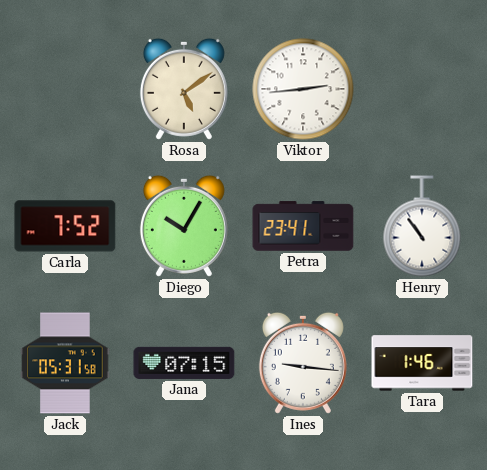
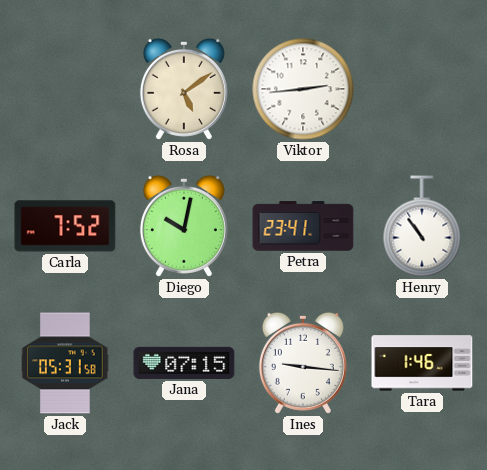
Diego: 10:05 -> 10:02
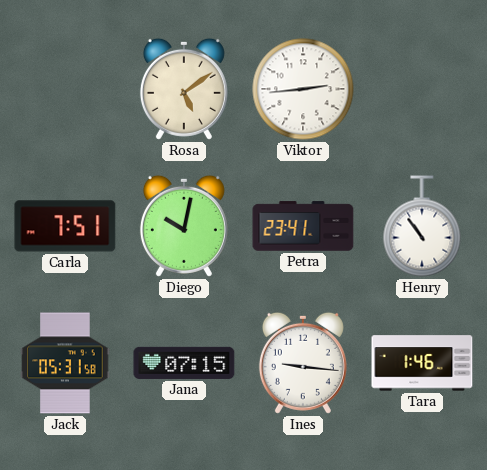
Carla: 7:52 -> 7:51
